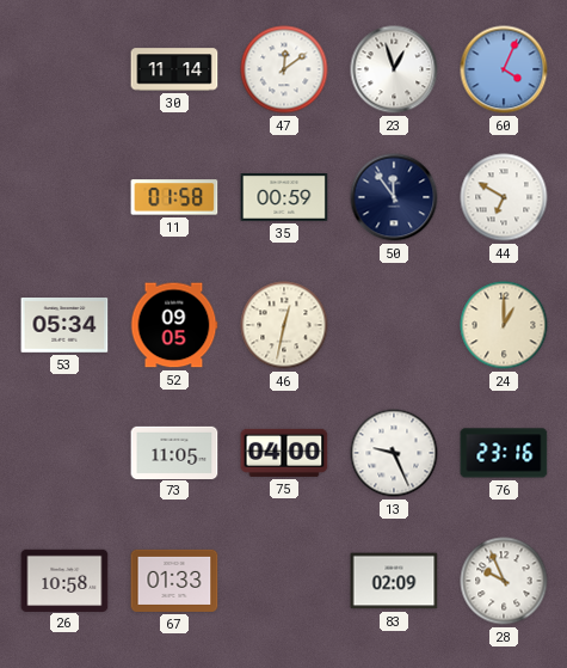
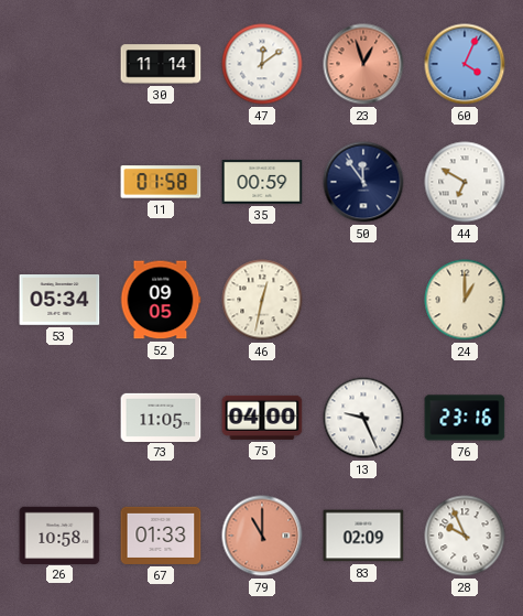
23 dial: white -> salmon
79: none -> 11:00
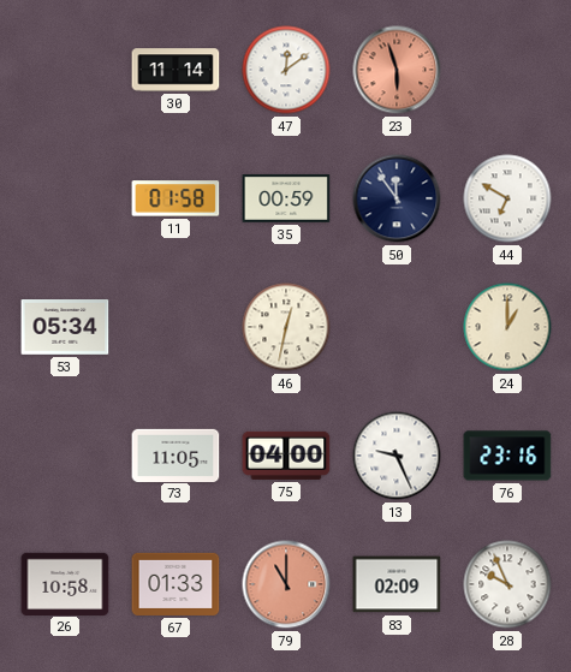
23: 12:57 -> 5:57
60: 4:04 -> none
52: 09:05 -> none
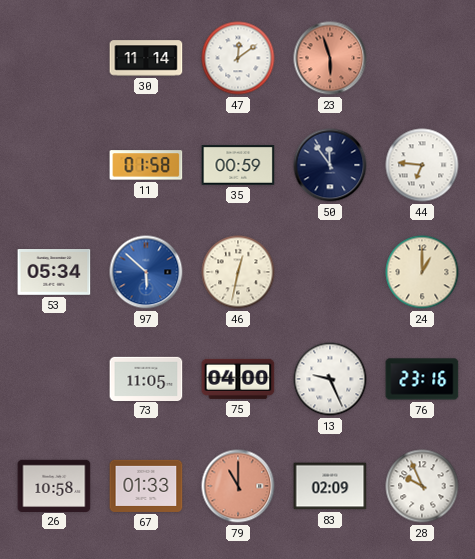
44: 6:50 -> 6:46
97: none -> 5:52
